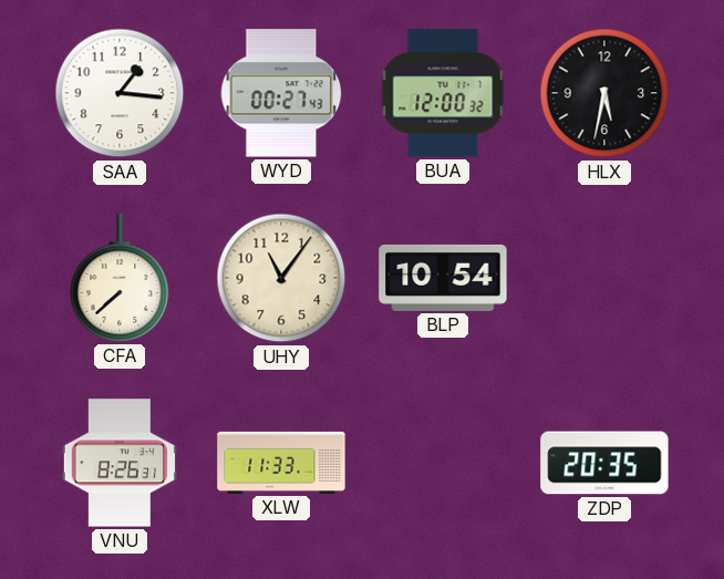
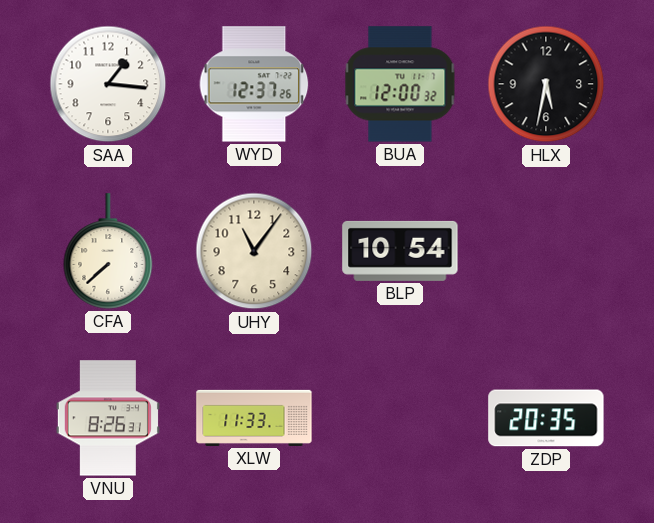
WYD: 00:27 -> 12:37
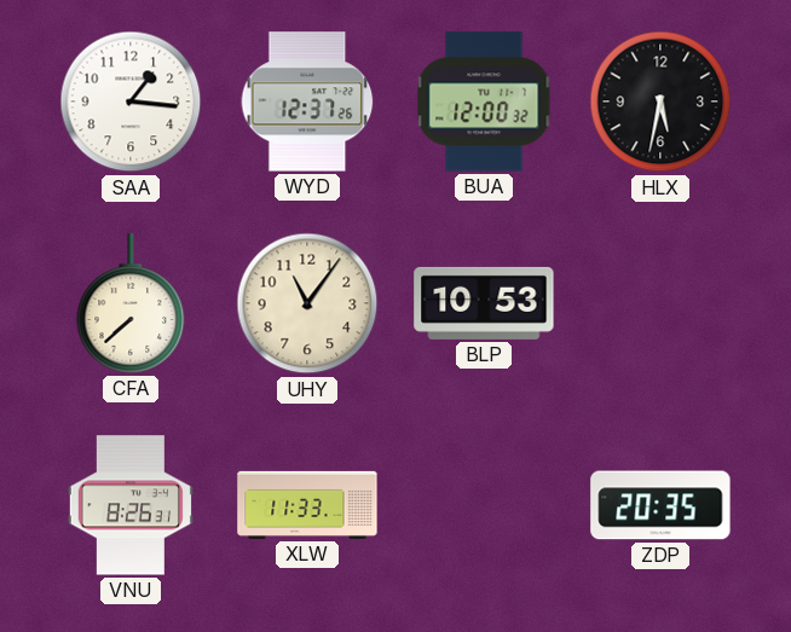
BLP: 10:54 -> 10:53
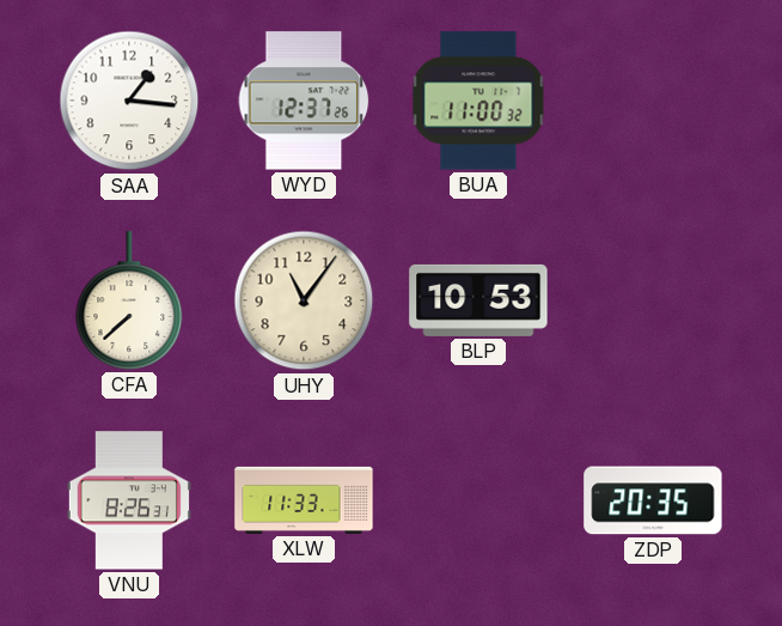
BUA: 12:00 -> 11:00
HLX: 5:32 -> none
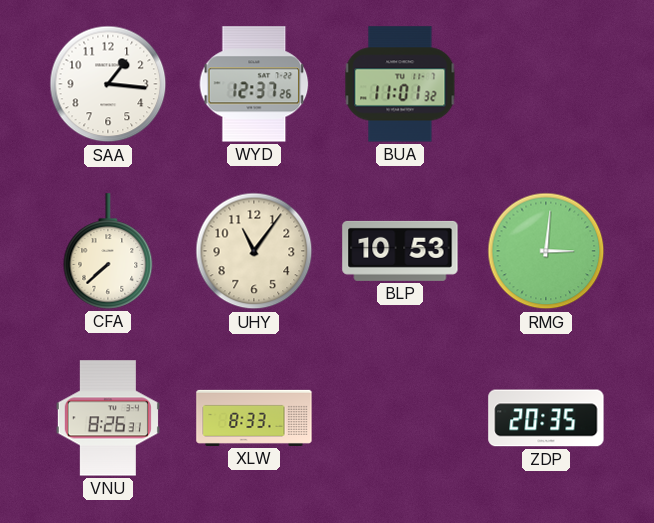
BUA: 11:00 -> 11:01
RMG: none -> 3:01
XLW: 11:33 -> 8:33
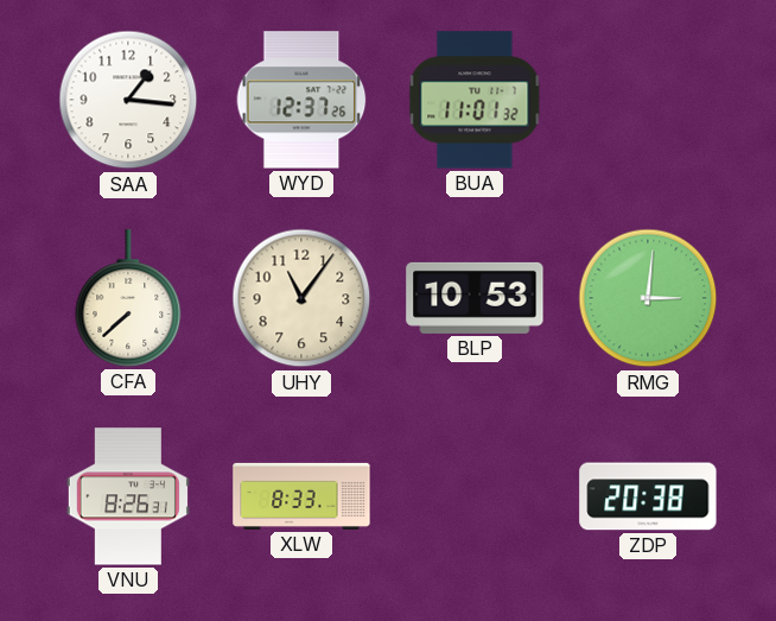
ZDP: 20:35 -> 20:38
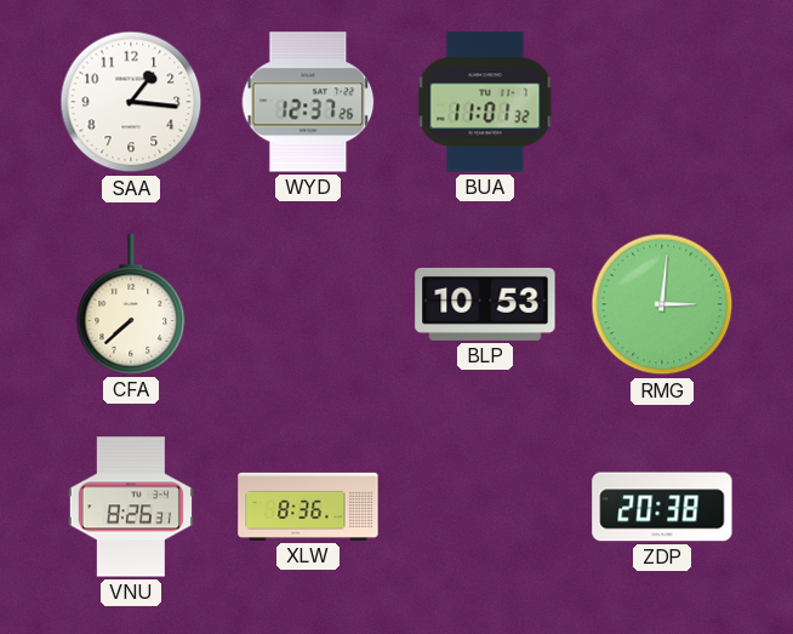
UHY: 11:06 -> none
XLW: 8:33 -> 8:36
